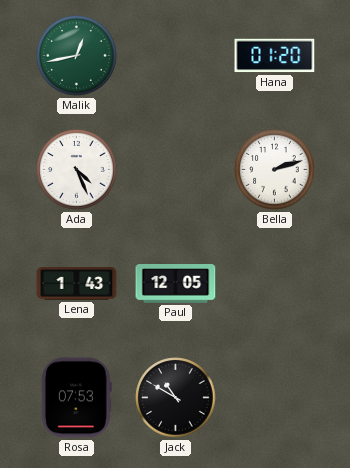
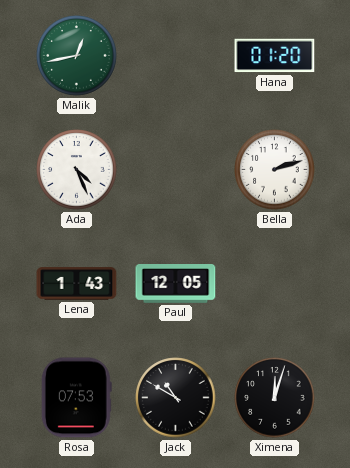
Ximena: none -> 12:03
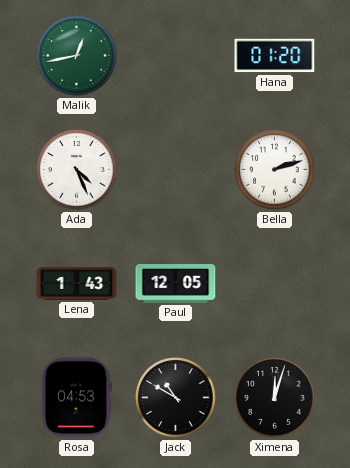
Rosa: 07:53 -> 04:53
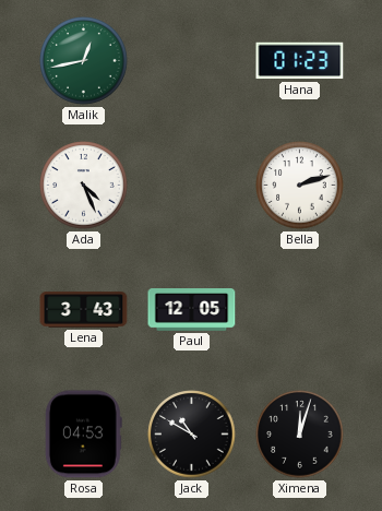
Hana: 01:20 -> 01:23
Lena: 1:43 -> 3:43
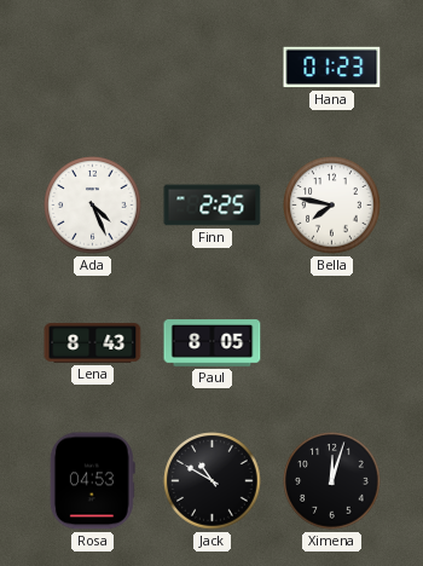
Malik: 12:43 -> none
Finn: none -> 2:25
Bella: 2:12 -> 7:47
Lena: 3:43 -> 8:43
Paul: 12:05 -> 8:05
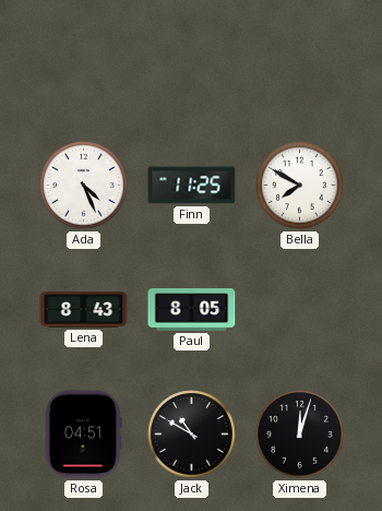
Hana: 01:23 -> none
Finn: 2:25 -> 11:25
Bella: 7:47 -> 7:50
Rosa: 04:53 -> 04:51
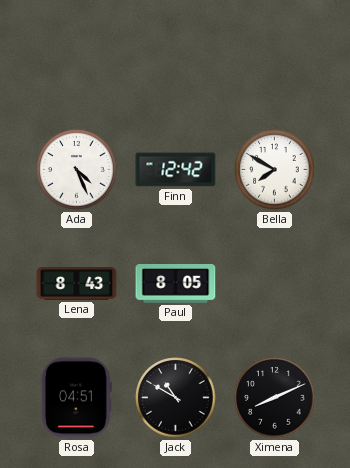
Finn: 11:25 -> 12:42
Ximena: 12:03 -> 8:11
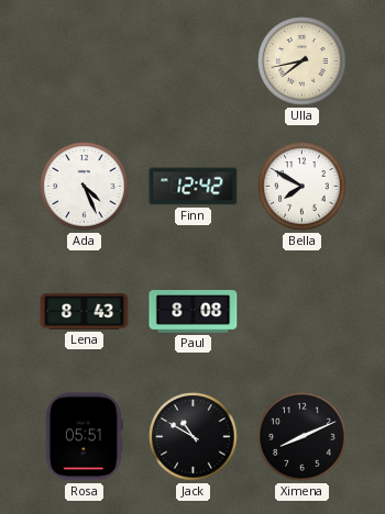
Ulla: none -> 7:43
Paul: 8:05 -> 8:08
Rosa: 04:51 -> 05:51
